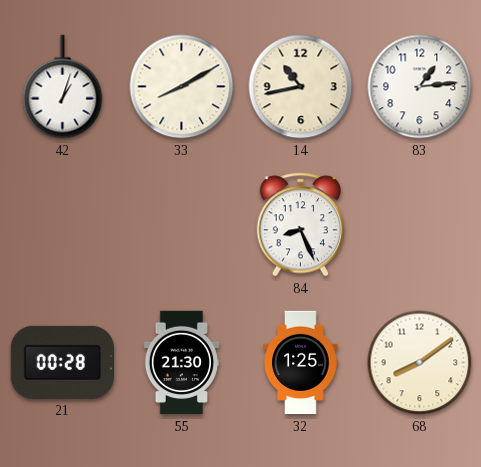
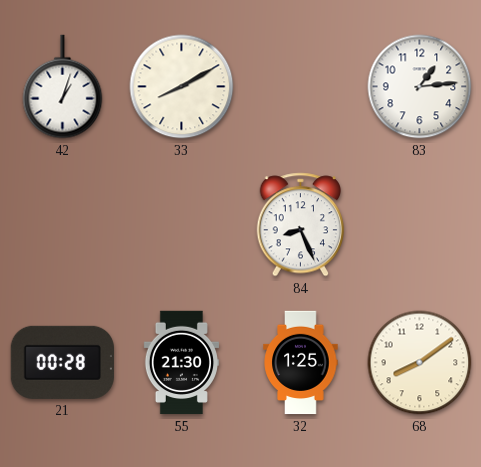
14: 10:43 -> none
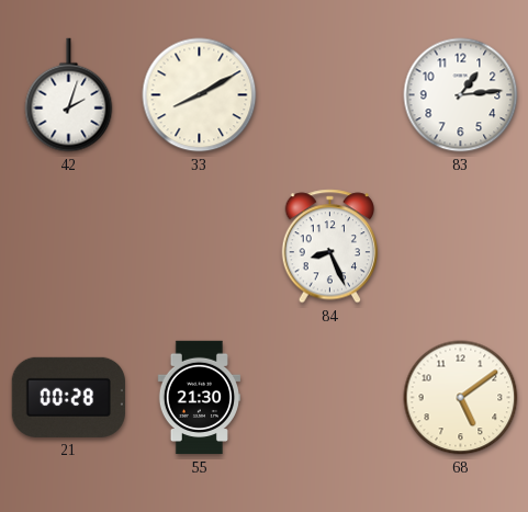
42: 1:03 -> 2:03
32: 1:25 -> none
68: 8:09 -> 5:09
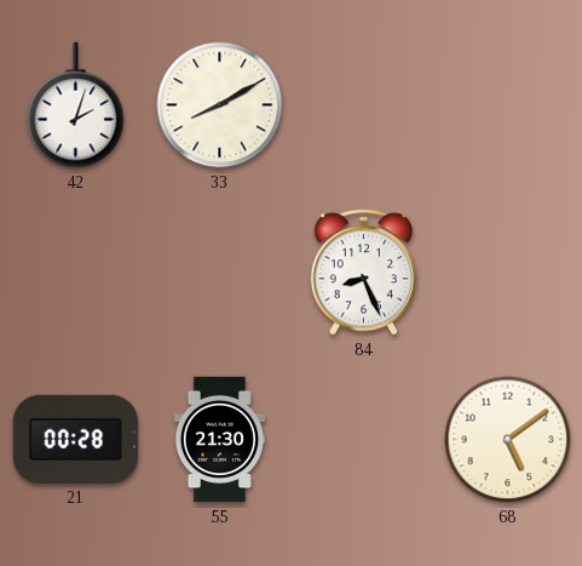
83: 1:14 -> none
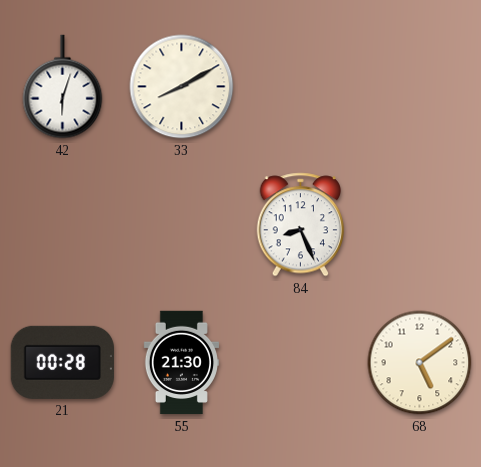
42: 2:03 -> 6:03
